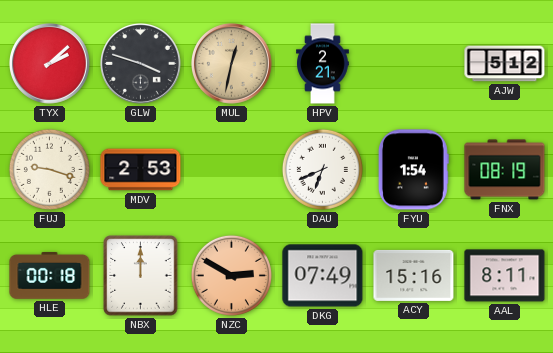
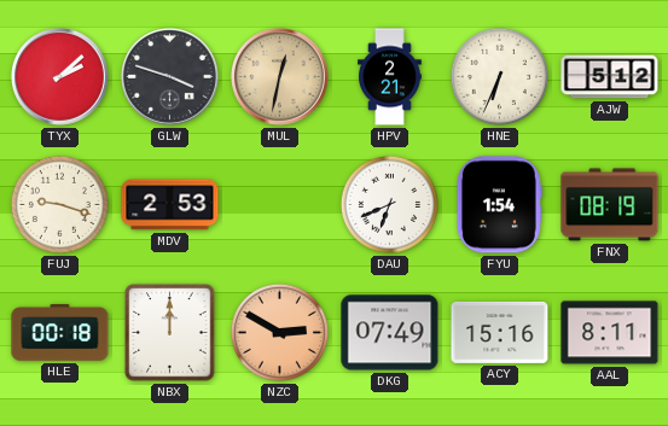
HNE: none -> 6:34
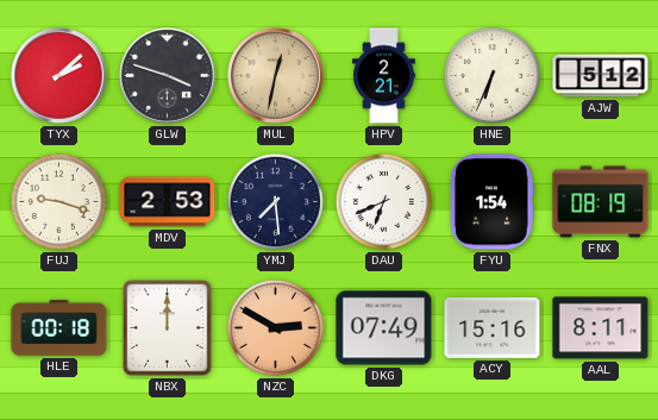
YMJ: none -> 7:29
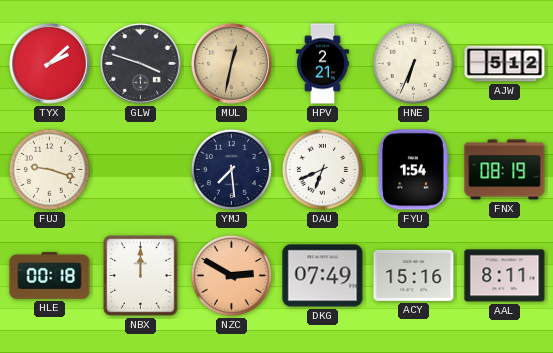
MDV: 2:53 -> none
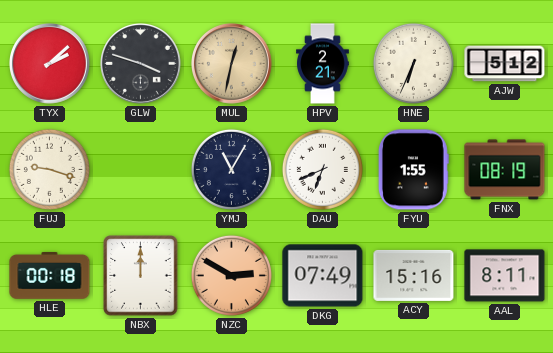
YMJ: 7:29 -> 11:05
FYU: 1:54 -> 1:55
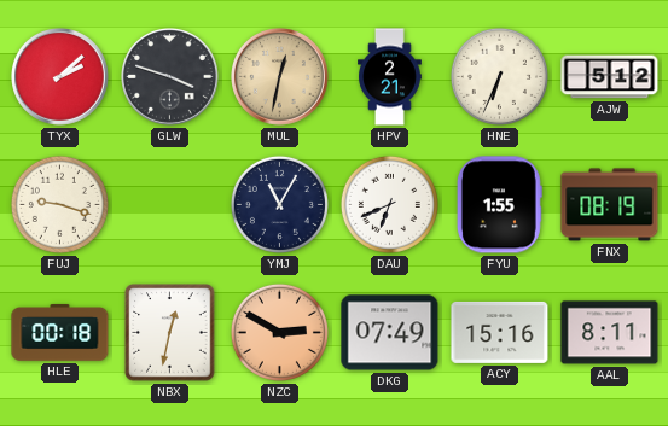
NBX: 12:00 -> 12:32
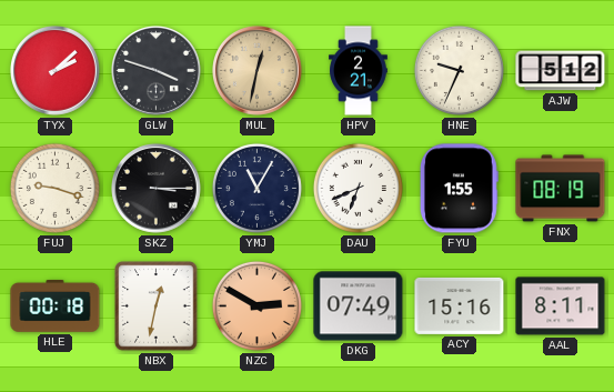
HNE: 6:34 -> 9:34
SKZ: none -> 3:15
